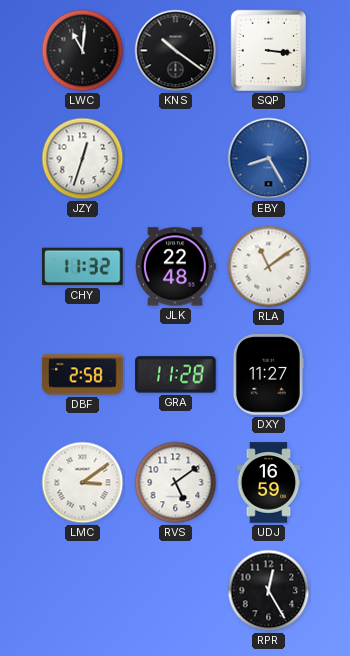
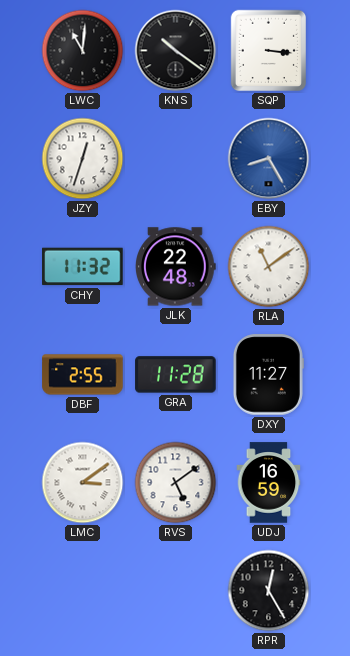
DBF: 2:58 -> 2:55
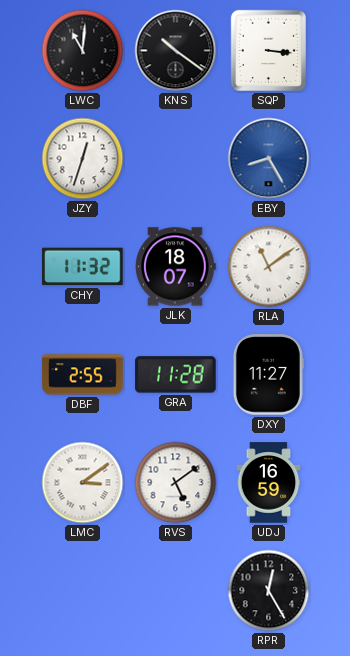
JLK: 22:48 -> 18:07
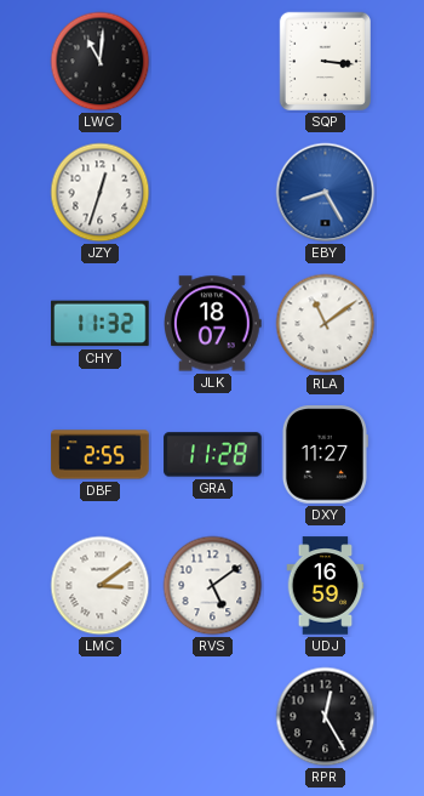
KNS: 10:21 -> none
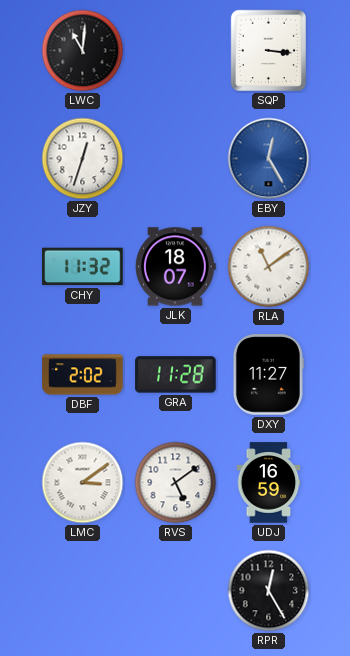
EBY: 8:25 -> 12:25
DBF: 2:55 -> 2:02
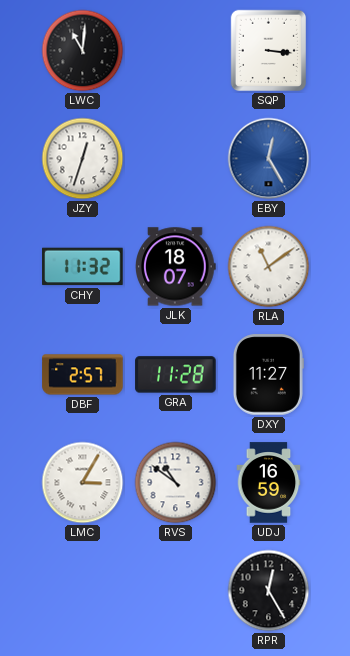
DBF: 2:02 -> 2:57
LMC: 3:09 -> 3:05
RVS: 5:09 -> 10:51
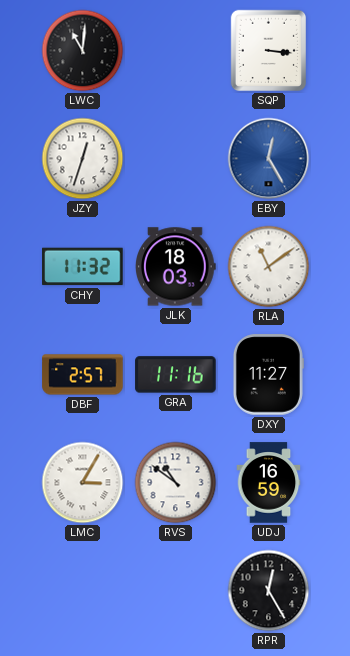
JLK: 18:07 -> 18:03
GRA: 11:28 -> 11:16
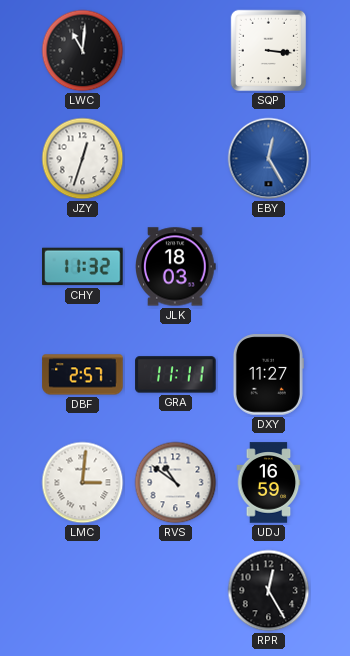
RLA: 11:09 -> none
GRA: 11:16 -> 11:11
LMC: 3:05 -> 3:01
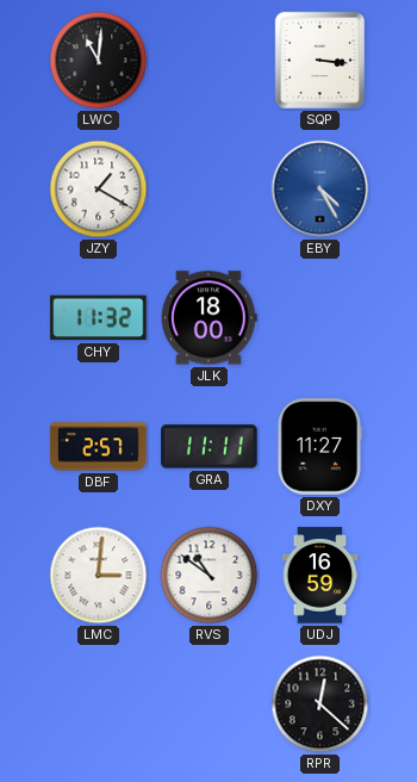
JZY: 12:33 -> 1:20
EBY: 12:25 -> 4:25
JLK: 18:03 -> 18:00
RPR: 12:25 -> 12:22
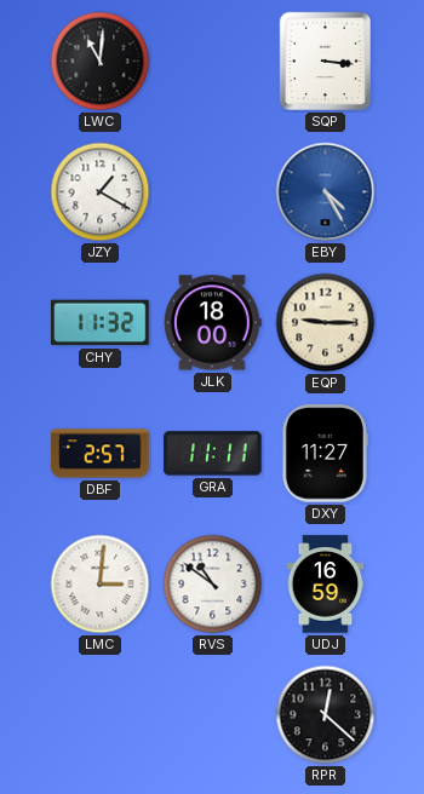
EQP: none -> 9:15
